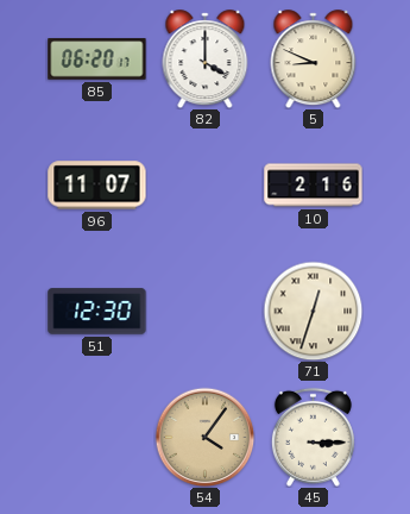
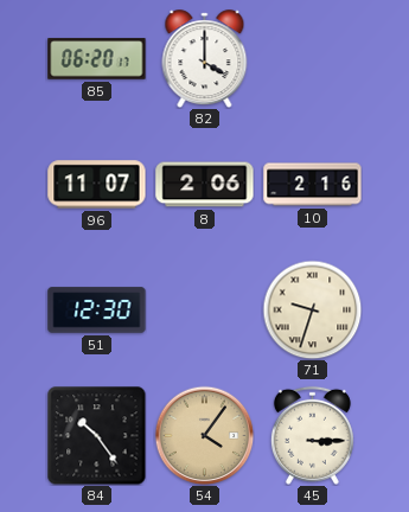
5: 8:49 -> none
8: none -> 2:06
71: 12:33 -> 9:33
84: none -> 10:24
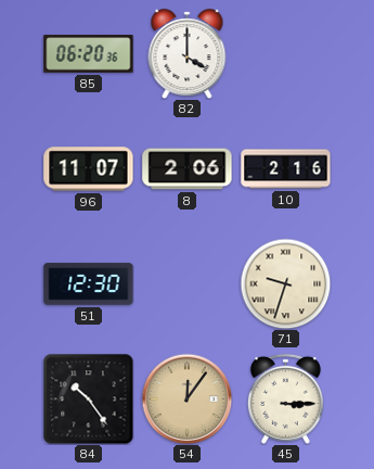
85: 06:20:17 -> 06:20:36
54: 4:06 -> 12:06
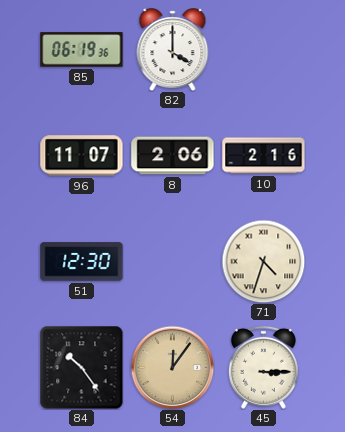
85: 06:20 -> 06:19
71: 9:33 -> 4:33
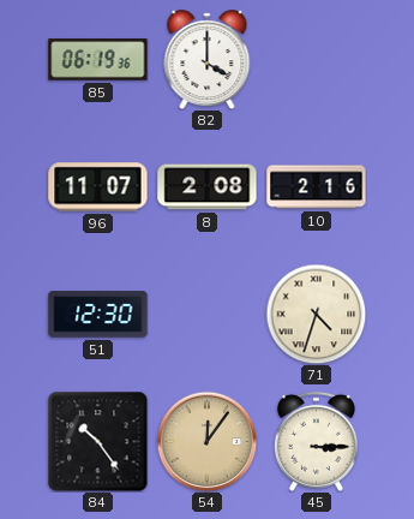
8: 2:06 -> 2:08
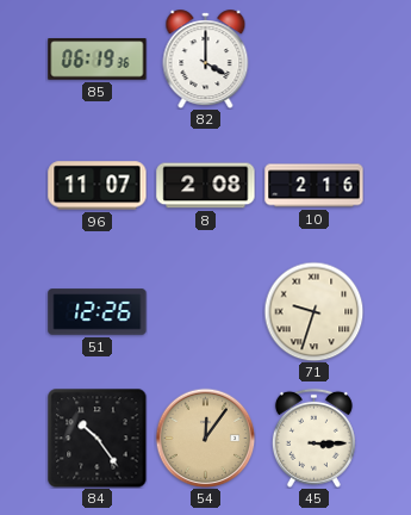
51: 12:30 -> 12:26
71: 4:33 -> 9:33
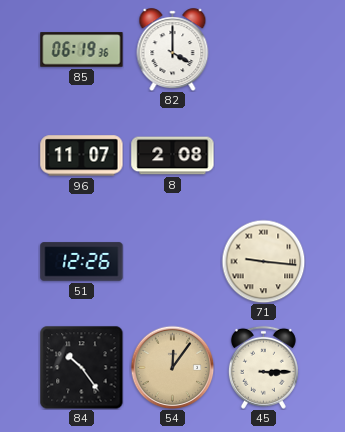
10: 2:16 -> none
71: 9:33 -> 9:16
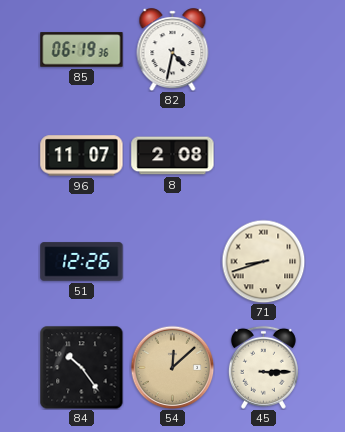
82: 4:00 -> 4:32
71: 9:16 -> 8:42
54: 12:06 -> 12:08
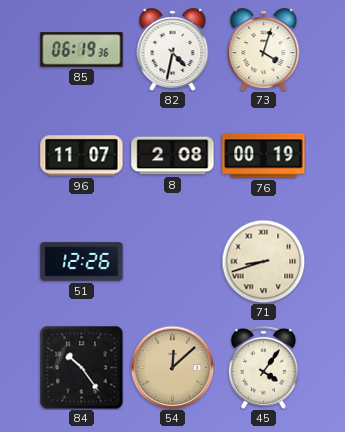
73: none -> 4:03
76: none -> 00:19
45: 3:15 -> 4:06
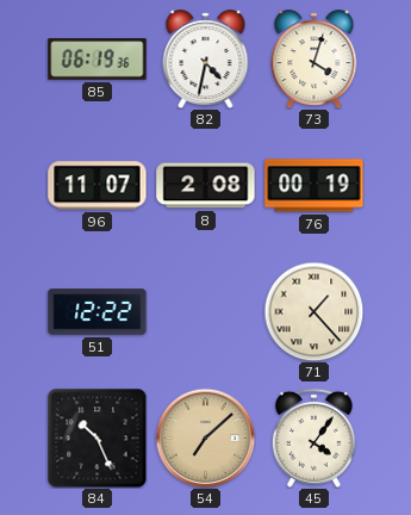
51: 12:26 -> 12:22
71: 8:42 -> 1:23
84: 10:24 -> 10:26
54: 12:08 -> 7:08
